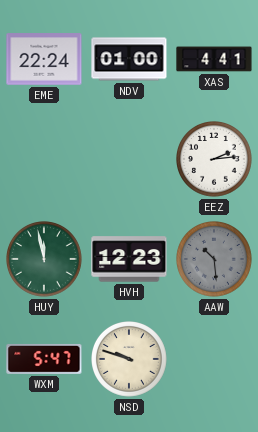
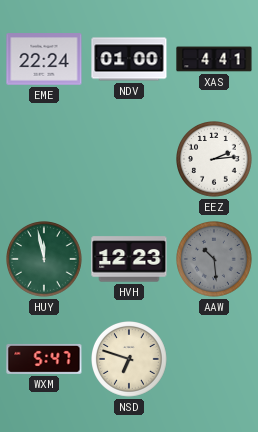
NSD: 9:48 -> 6:48
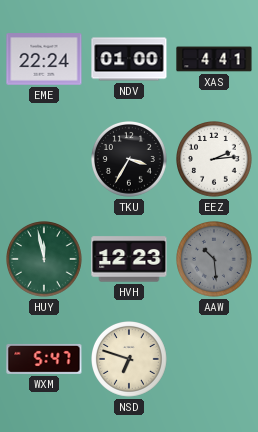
TKU: none -> 3:35
